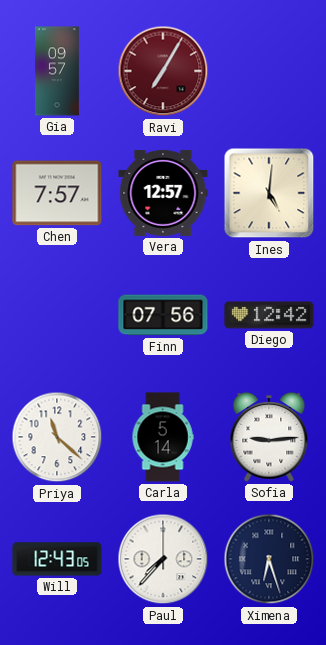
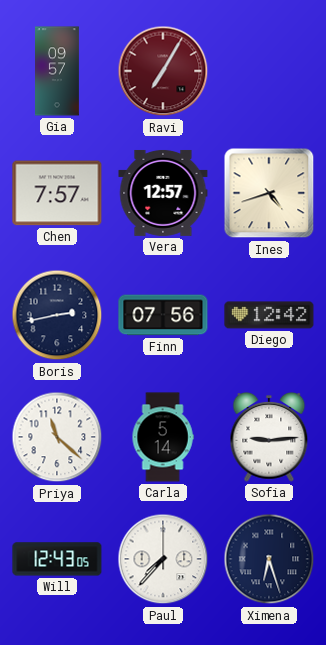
Ines: 5:01 -> 4:42
Boris: none -> 2:43
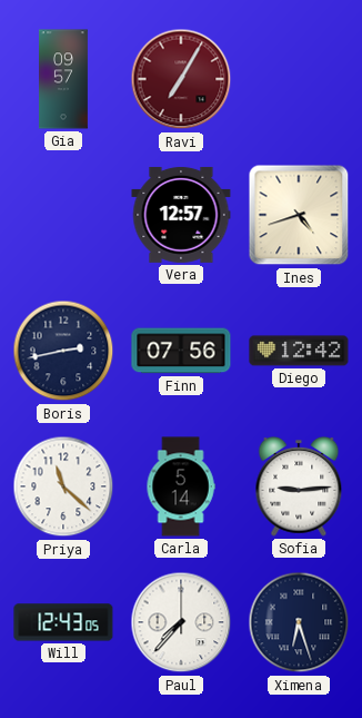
Chen: 7:57 -> none
